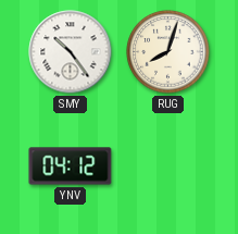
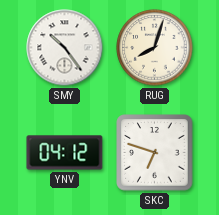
SKC: none -> 6:48
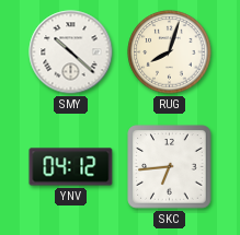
SMY: 10:24 -> 10:22
SKC: 6:48 -> 6:44
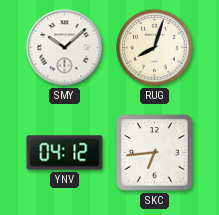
SMY: 10:22 -> 10:08
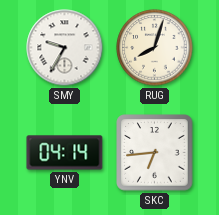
SMY: 10:08 -> 9:35
YNV: 04:12 -> 04:14
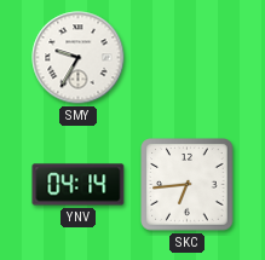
RUG: 8:03 -> none
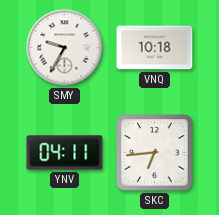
VNQ: none -> 10:18
YNV: 04:14 -> 04:11
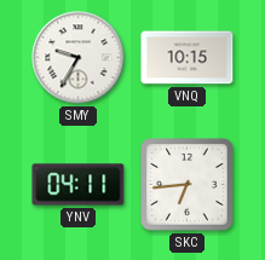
VNQ: 10:18 -> 10:15
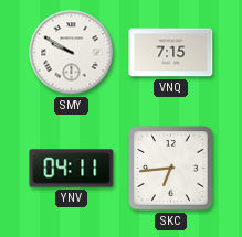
SMY: 9:35 -> 9:50
VNQ: 10:15 -> 7:15
